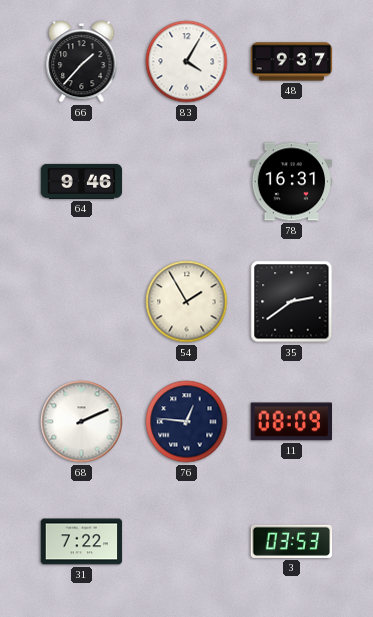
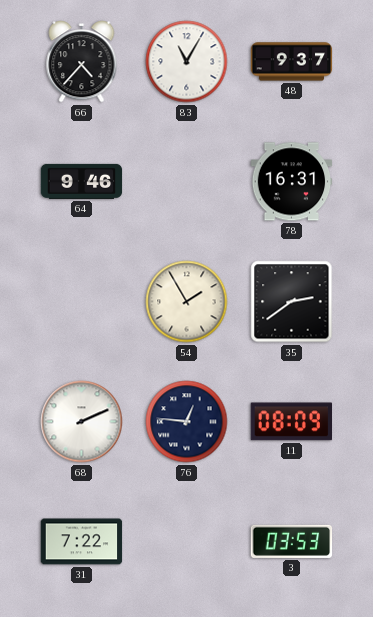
66: 1:37 -> 4:37
83: 4:05 -> 11:05
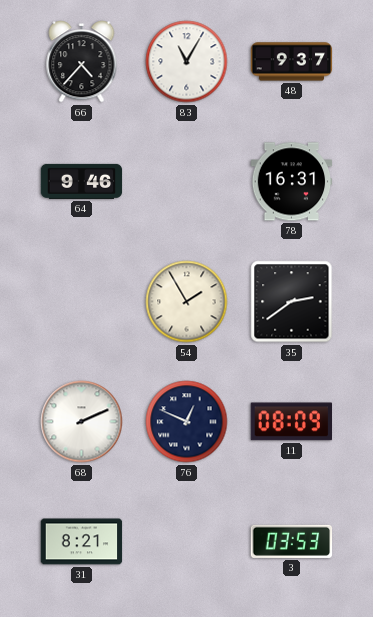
76: 12:46 -> 12:49
31: 7:22 -> 8:21
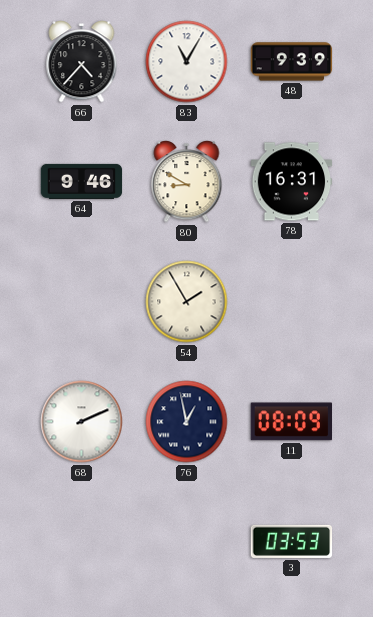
48: 9:37 -> 9:39
80: none -> 8:50
35: 2:39 -> none
76: 12:49 -> 12:58
31: 8:21 -> none
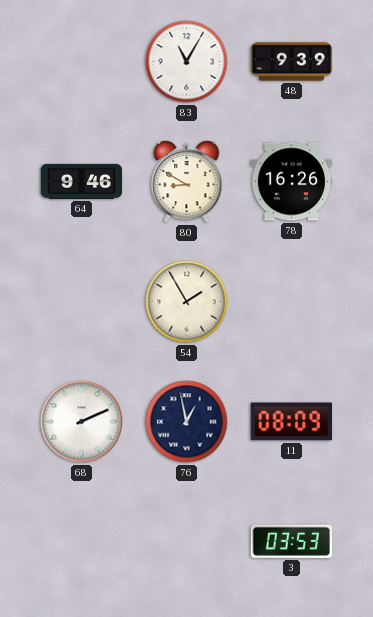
66: 4:37 -> none
78: 16:31 -> 16:26
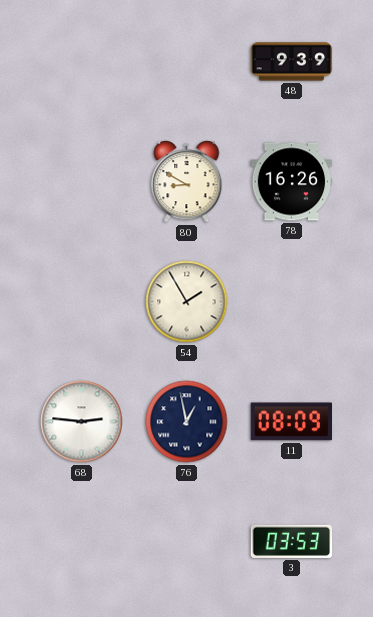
83: 11:05 -> none
64: 9:46 -> none
68: 2:11 -> 2:46
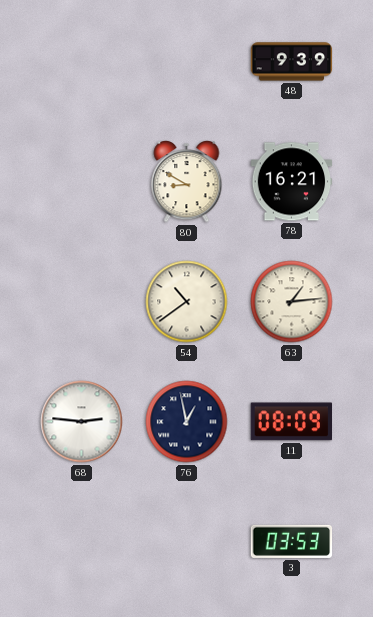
78: 16:26 -> 16:21
54: 1:55 -> 10:39
63: none -> 1:14
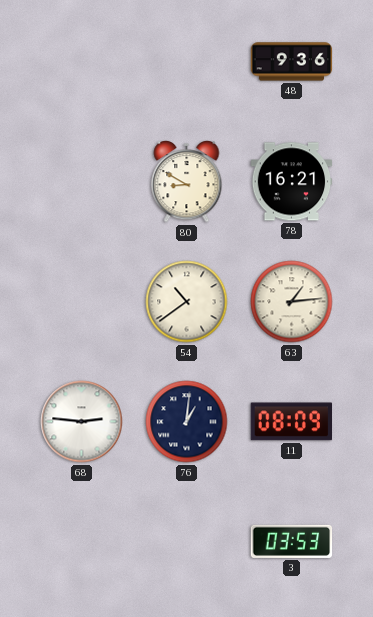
48: 9:39 -> 9:36
76: 12:58 -> 1:01
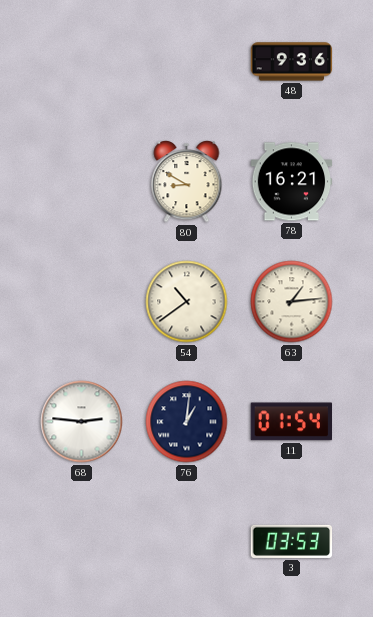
11: 08:09 -> 01:54
